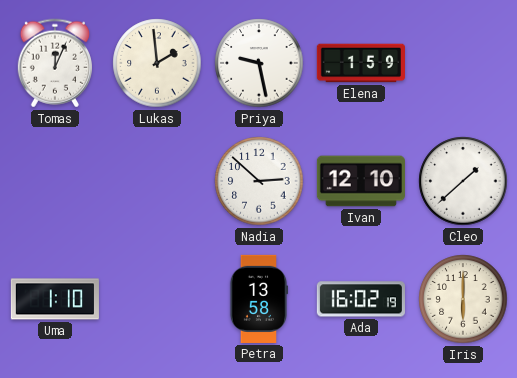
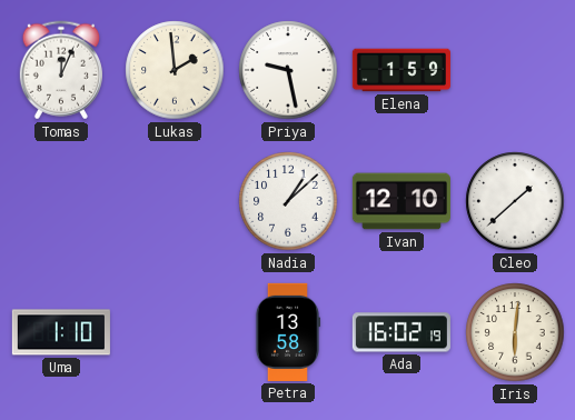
Nadia: 2:52 -> 1:08
Iris: 6:00 -> 6:01
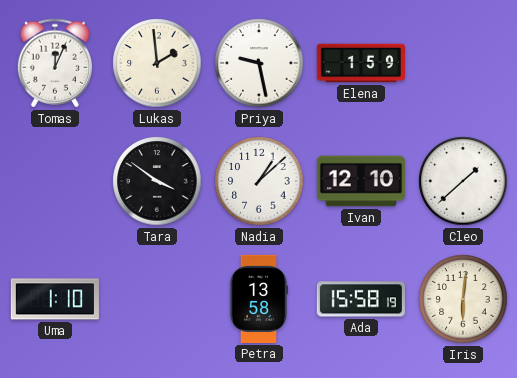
Tara: none -> 3:51
Ada: 16:02 -> 15:58
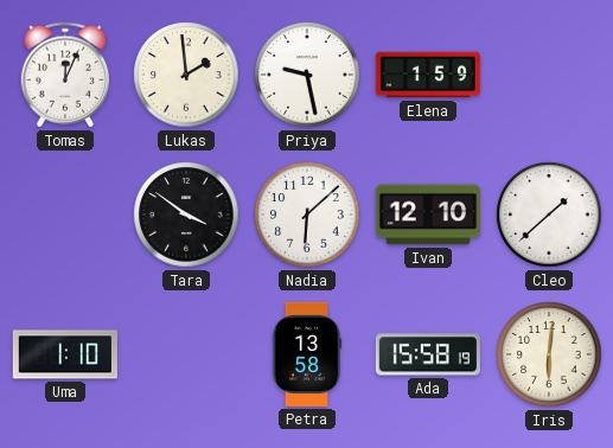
Nadia: 1:08 -> 6:08
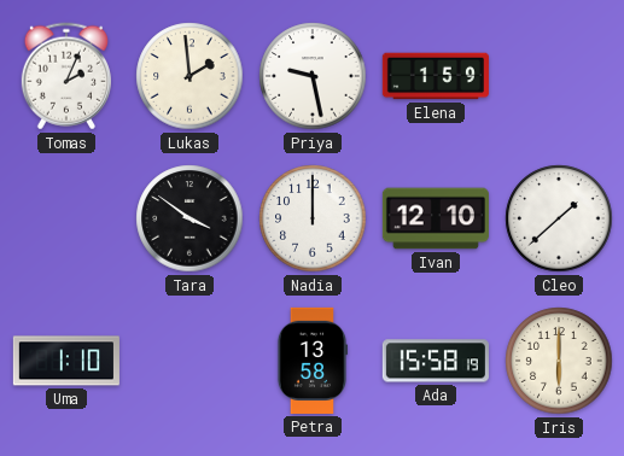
Tomas: 12:04 -> 2:04
Nadia: 6:08 -> 12:00
Iris: 6:01 -> 6:00
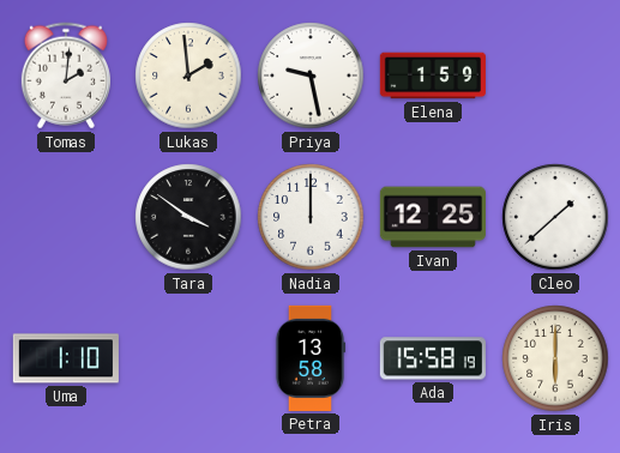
Tomas: 2:04 -> 2:01
Ivan: 12:10 -> 12:25
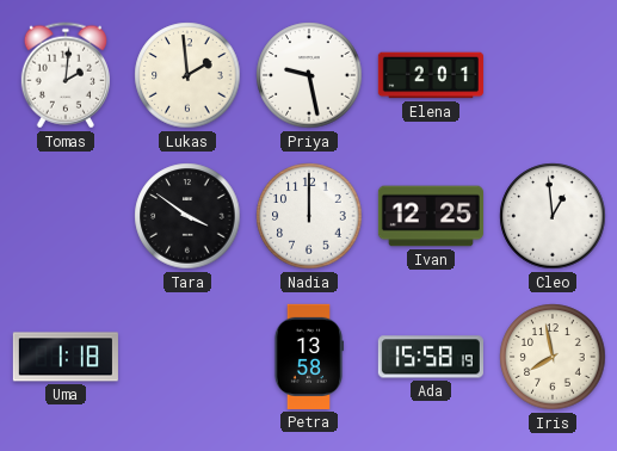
Elena: 1:59 -> 2:01
Cleo: 1:38 -> 12:59
Uma: 1:10 -> 1:18
Iris: 6:00 -> 7:58
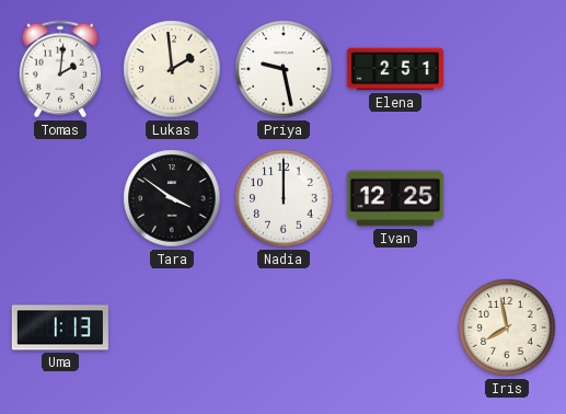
Elena: 2:01 -> 2:51
Cleo: 12:59 -> none
Uma: 1:18 -> 1:13
Petra: 13:58 -> none
Ada: 15:58 -> none
